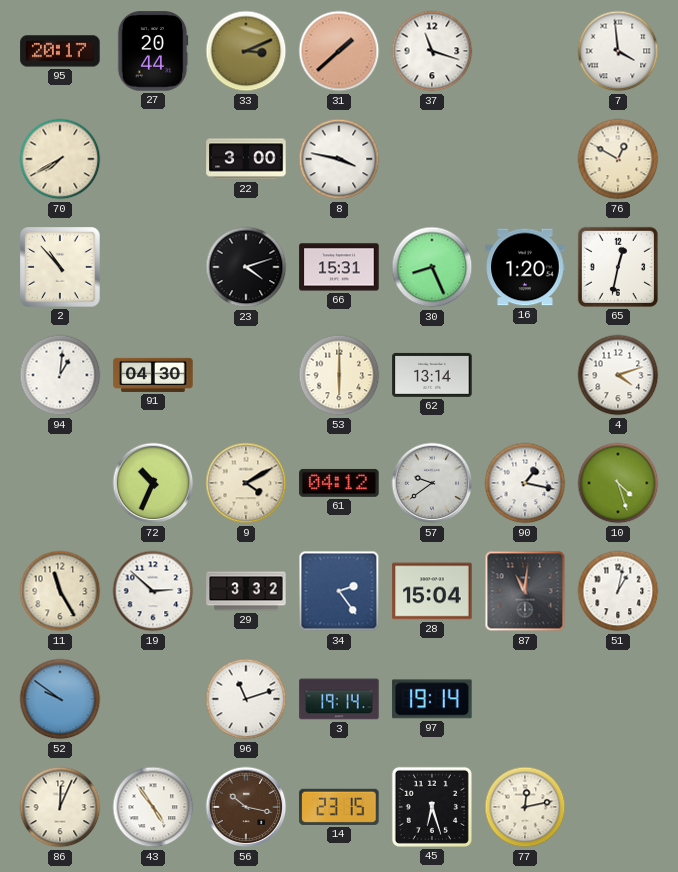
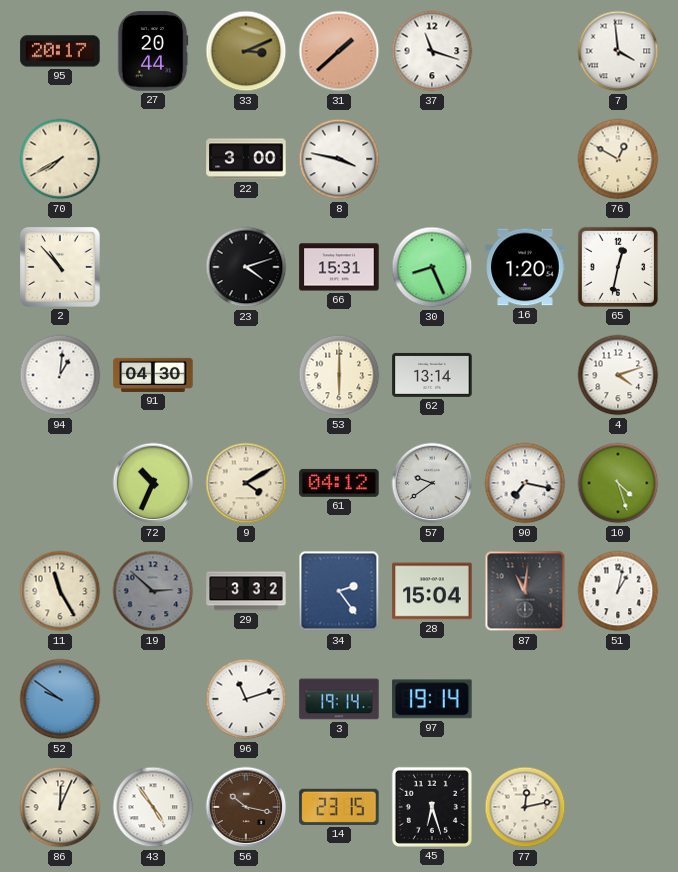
90: 1:17 -> 7:17
19 dial: white -> grey
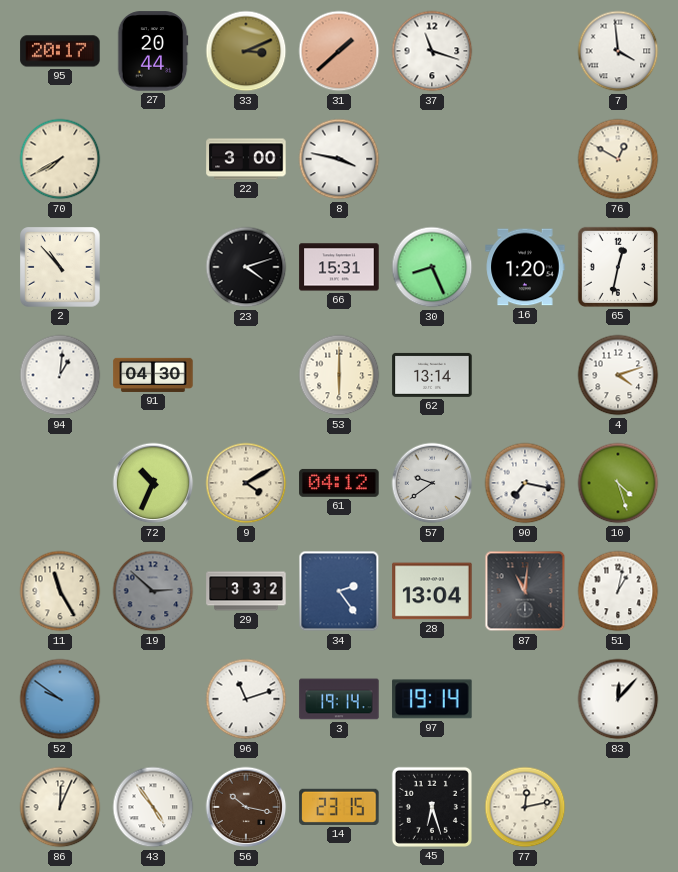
28: 15:04 -> 13:04
83: none -> 12:07
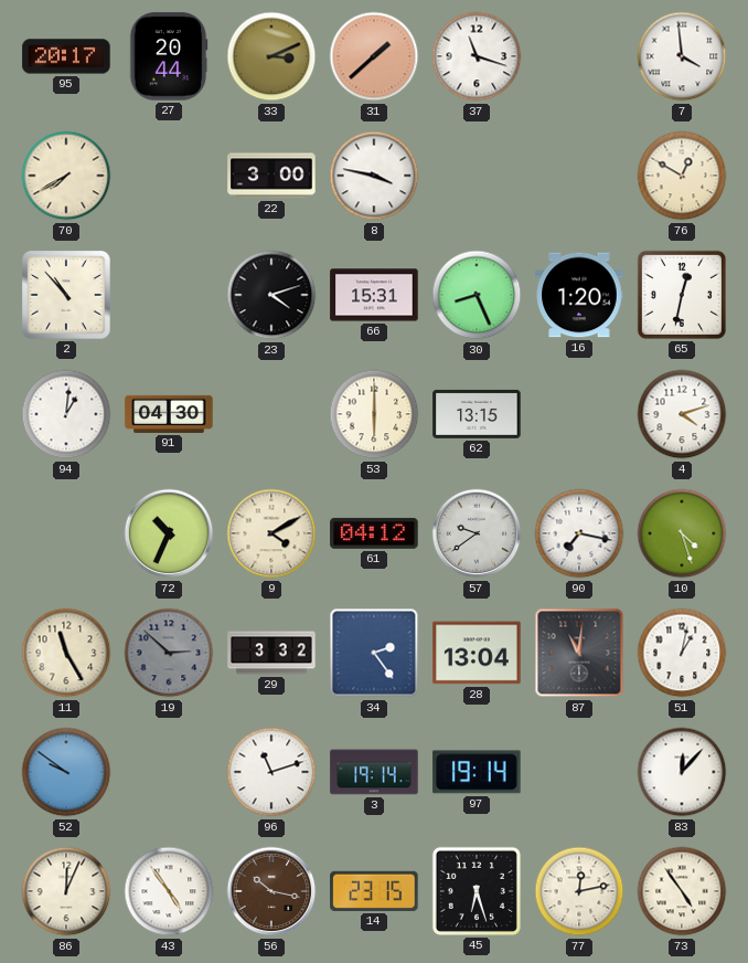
62: 13:14 -> 13:15
73: none -> 4:54
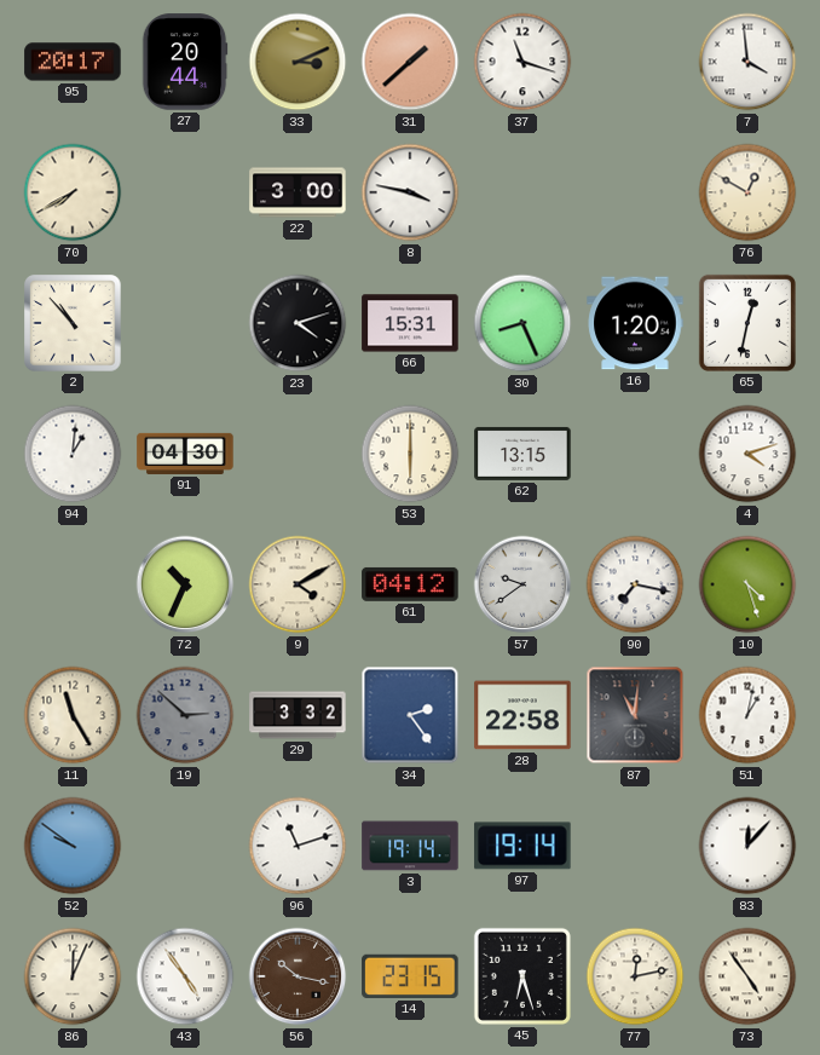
28: 13:04 -> 22:58
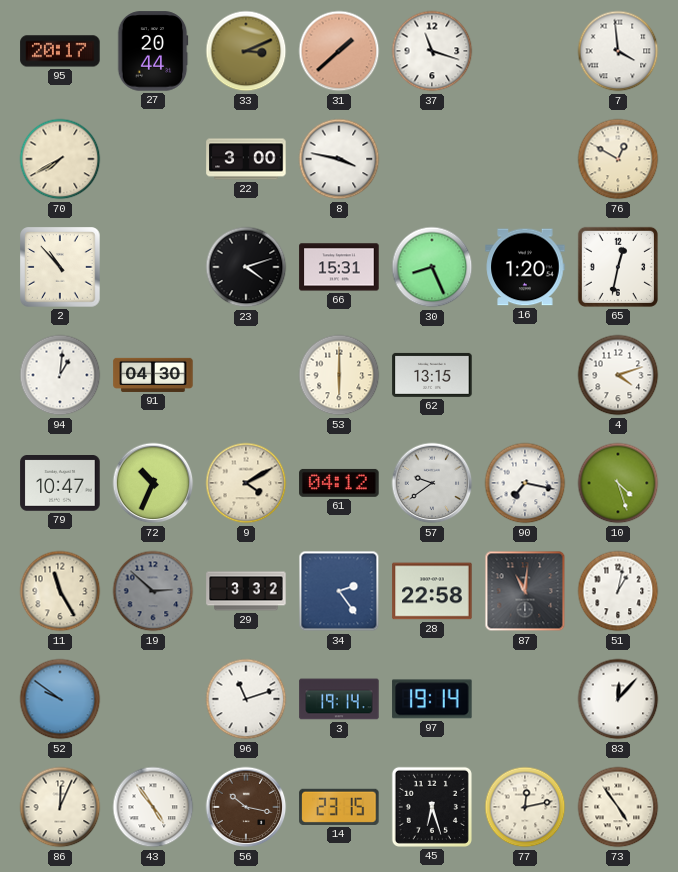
79: none -> 10:47
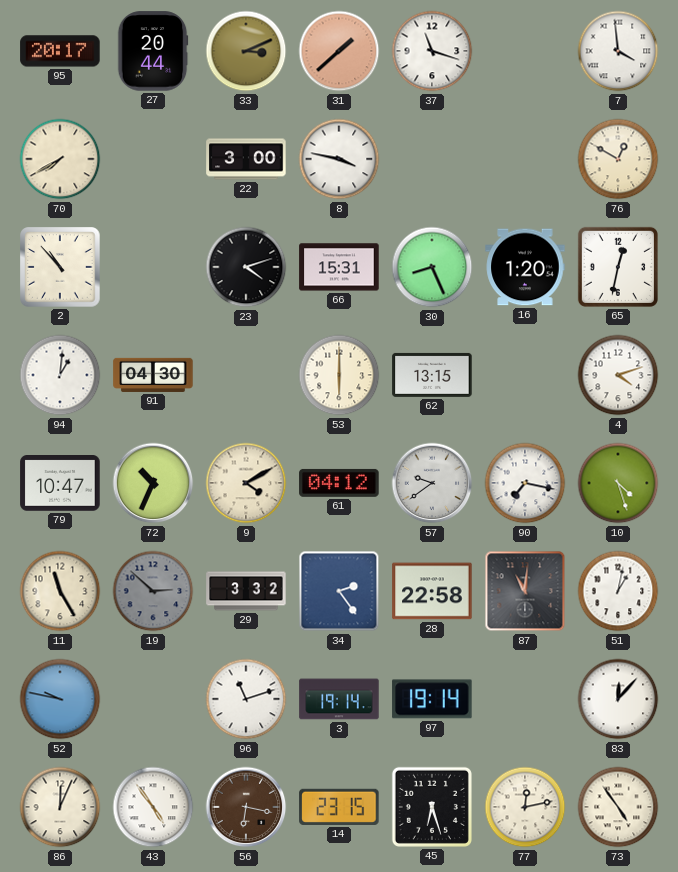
52: 9:51 -> 9:47
56: 10:17 -> 6:17
